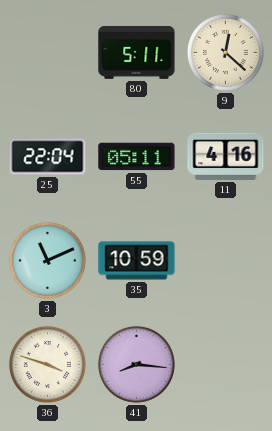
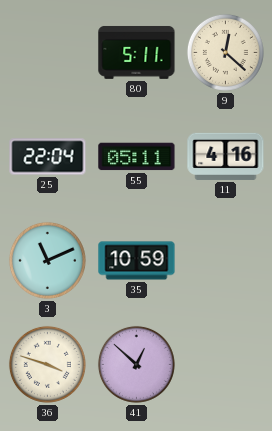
41: 8:16 -> 12:52
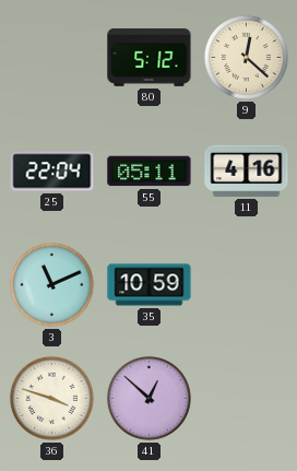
80: 5:11 -> 5:12
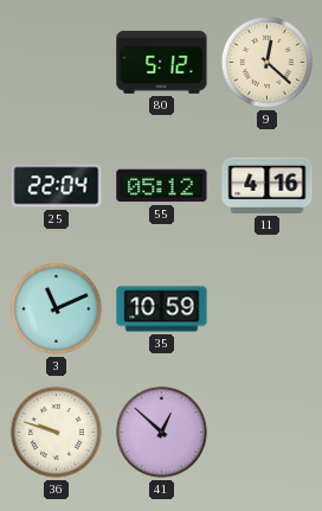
55: 05:11 -> 05:12
36: 3:48 -> 9:48
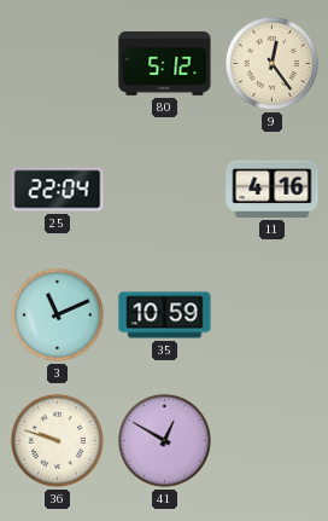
9: 12:22 -> 12:24
55: 05:12 -> none
41: 12:52 -> 12:50
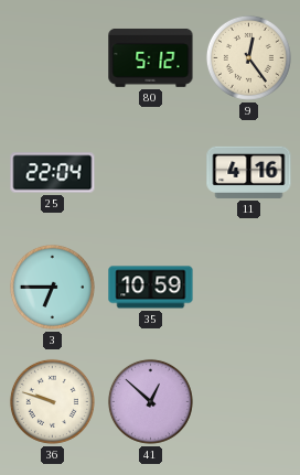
3: 11:11 -> 6:45
41: 12:50 -> 12:52
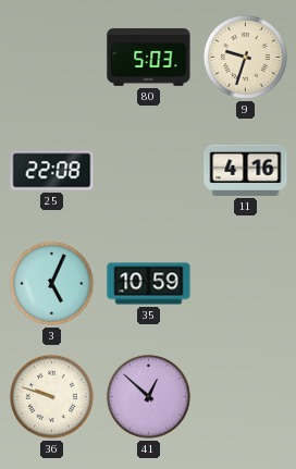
80: 5:12 -> 5:03
9: 12:24 -> 9:33
25: 22:04 -> 22:08
3: 6:45 -> 5:04
